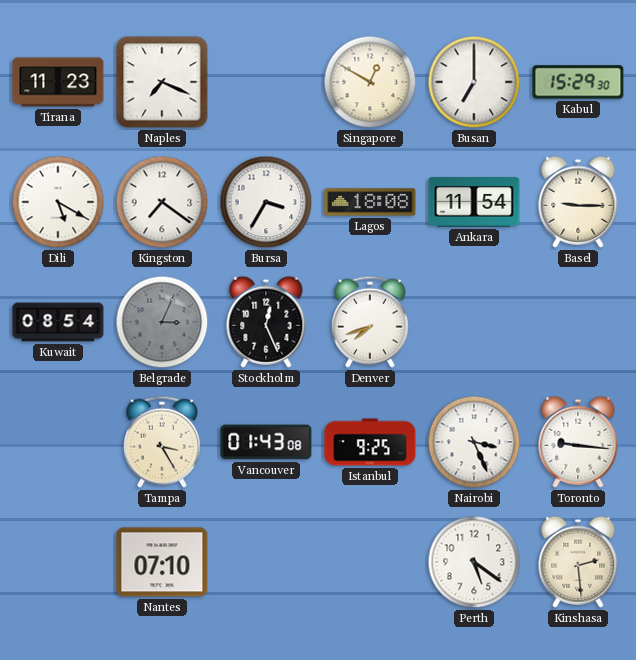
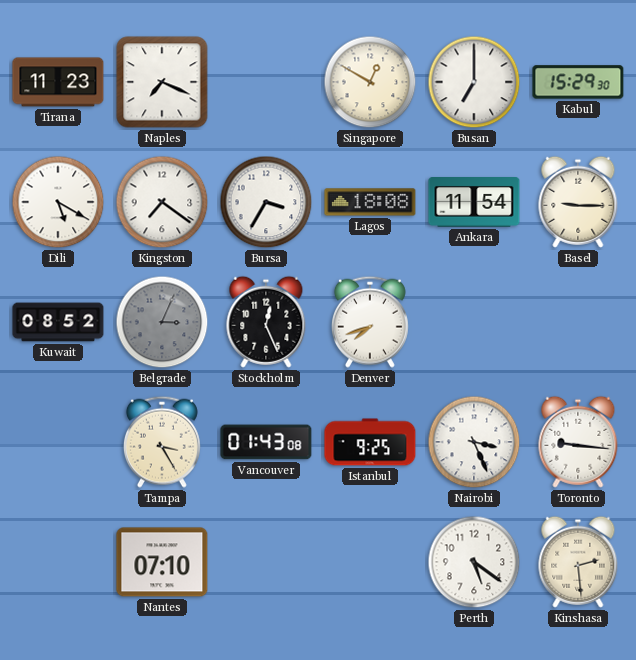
Kuwait: 08:54 -> 08:52
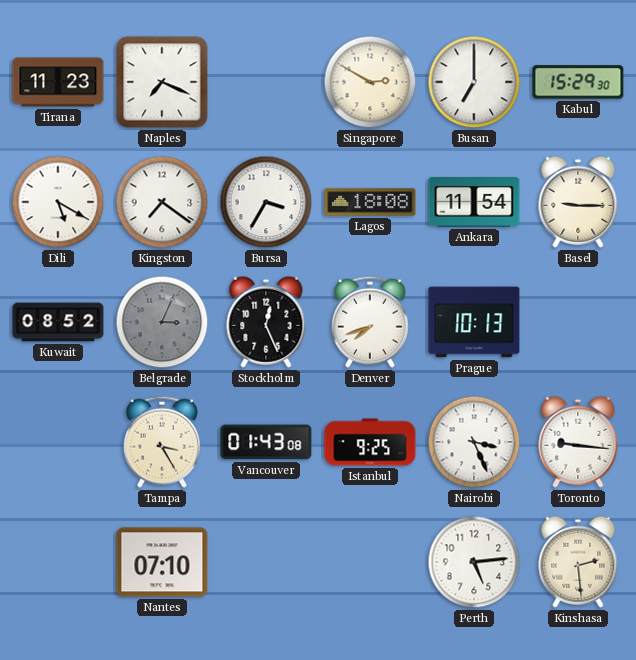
Singapore: 12:50 -> 2:50
Prague: none -> 10:13
Perth: 5:21 -> 5:14
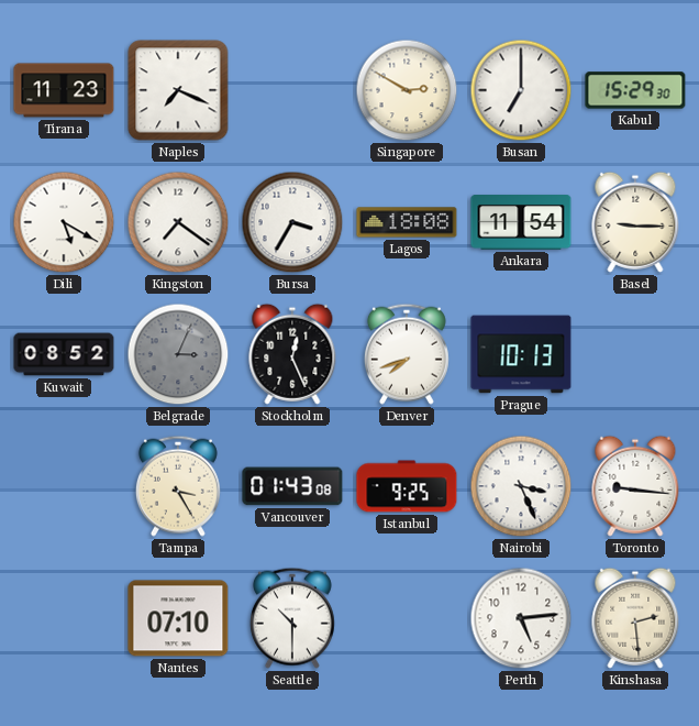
Seattle: none -> 10:30
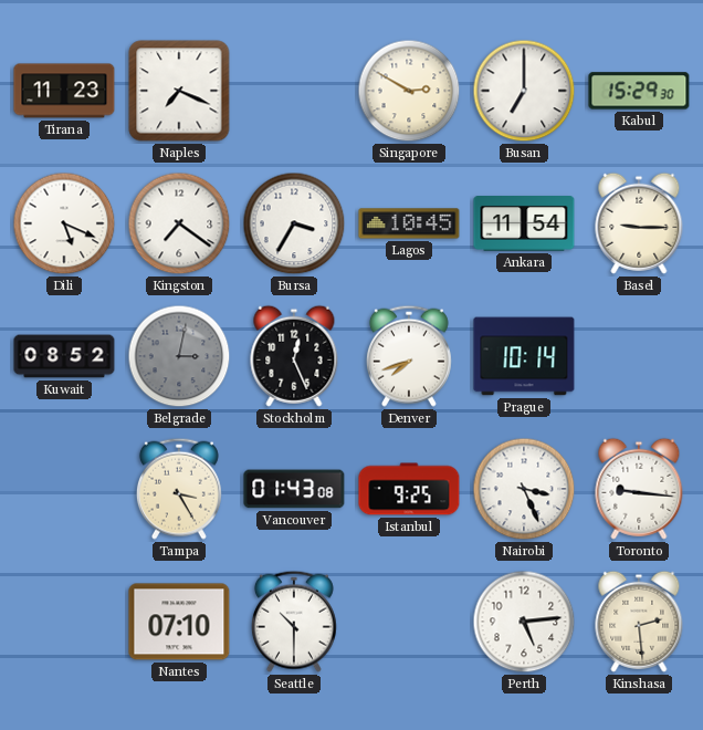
Dili: 5:20 -> 5:19
Lagos: 18:08 -> 10:45
Belgrade: 3:04 -> 3:02
Prague: 10:13 -> 10:14
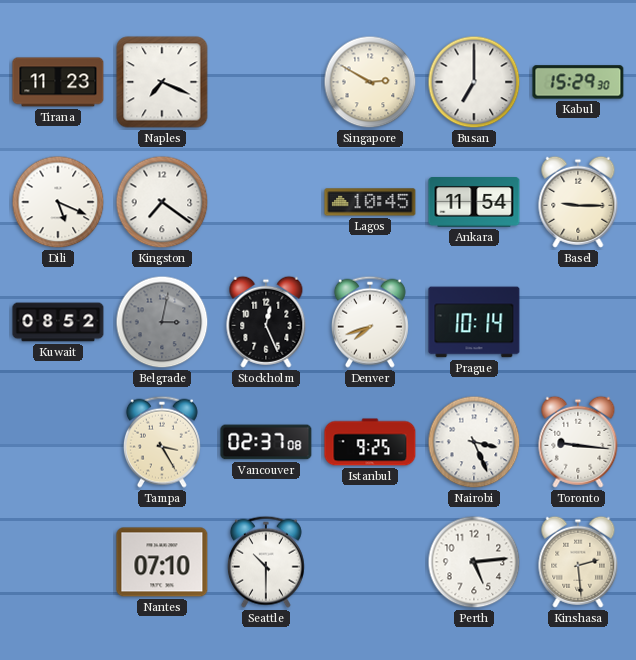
Bursa: 3:35 -> none
Vancouver: 01:43 -> 02:37
